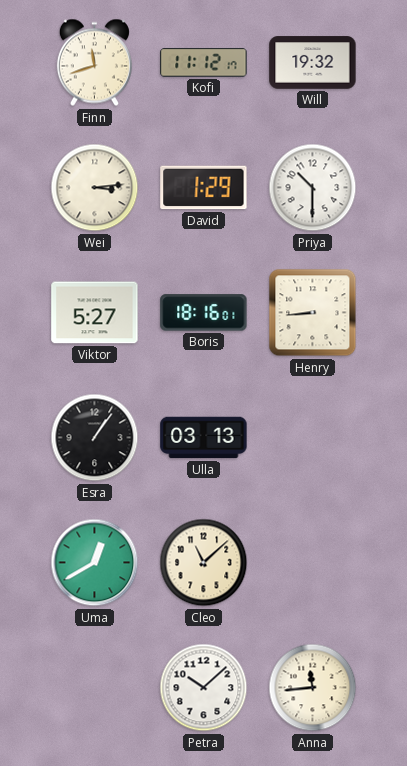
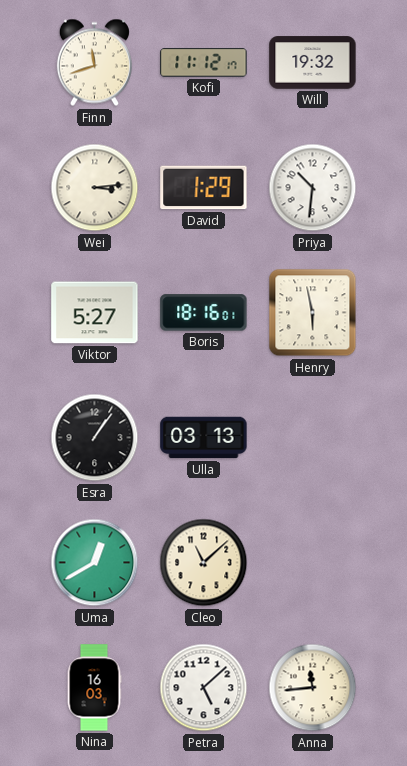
Priya: 10:30 -> 10:31
Henry: 8:44 -> 5:58
Nina: none -> 16:03
Petra: 10:08 -> 5:08
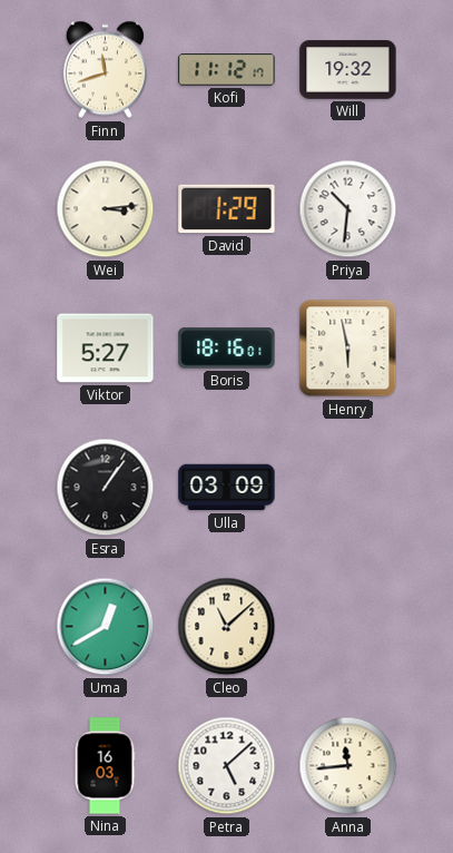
Ulla: 03:13 -> 03:09
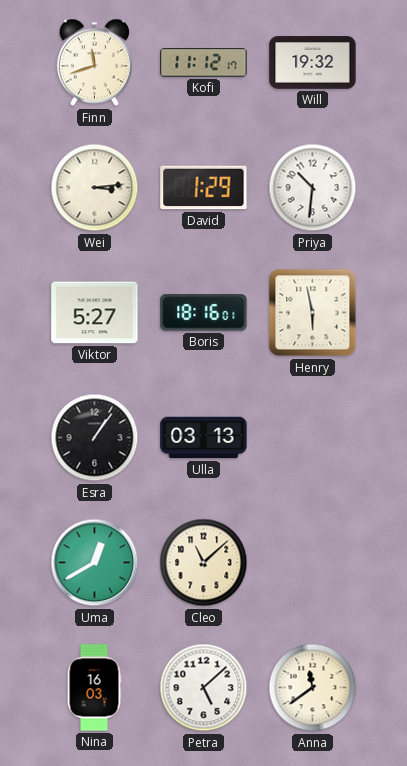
Ulla: 03:09 -> 03:13
Anna: 11:44 -> 11:39
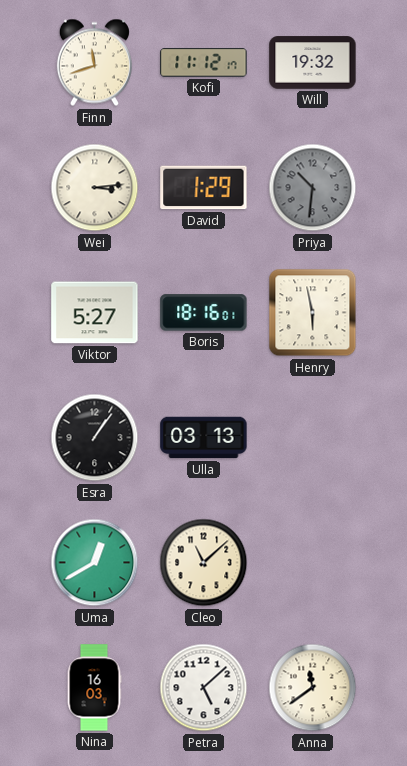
Priya dial: white -> grey
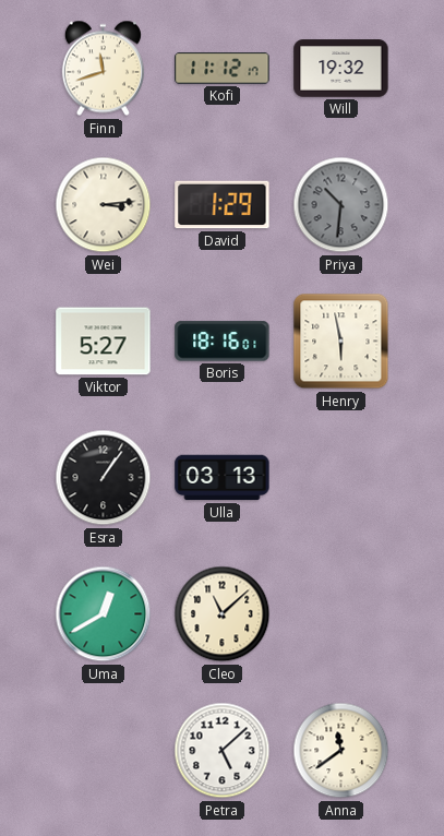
Nina: 16:03 -> none
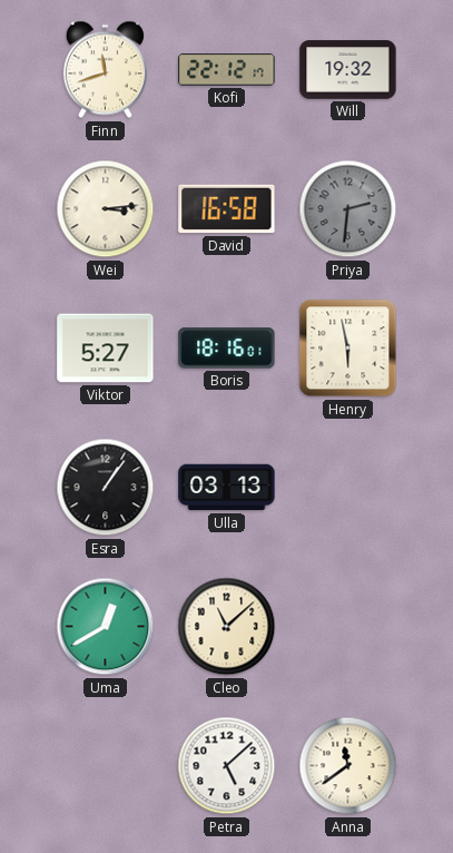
Kofi: 11:12 -> 22:12
David: 1:29 -> 16:58
Priya: 10:31 -> 2:31
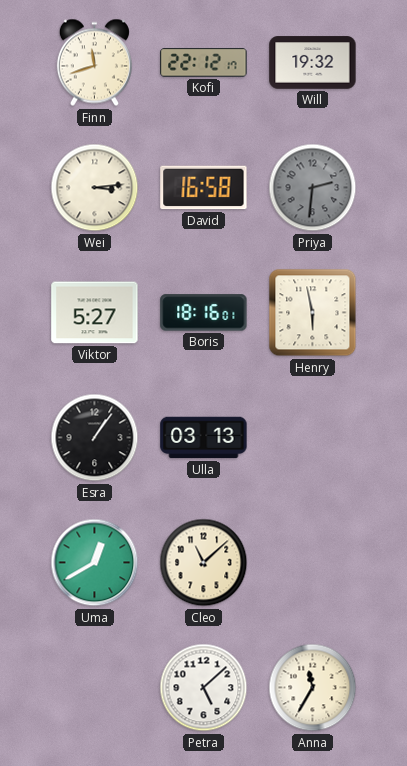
Anna: 11:39 -> 11:35
